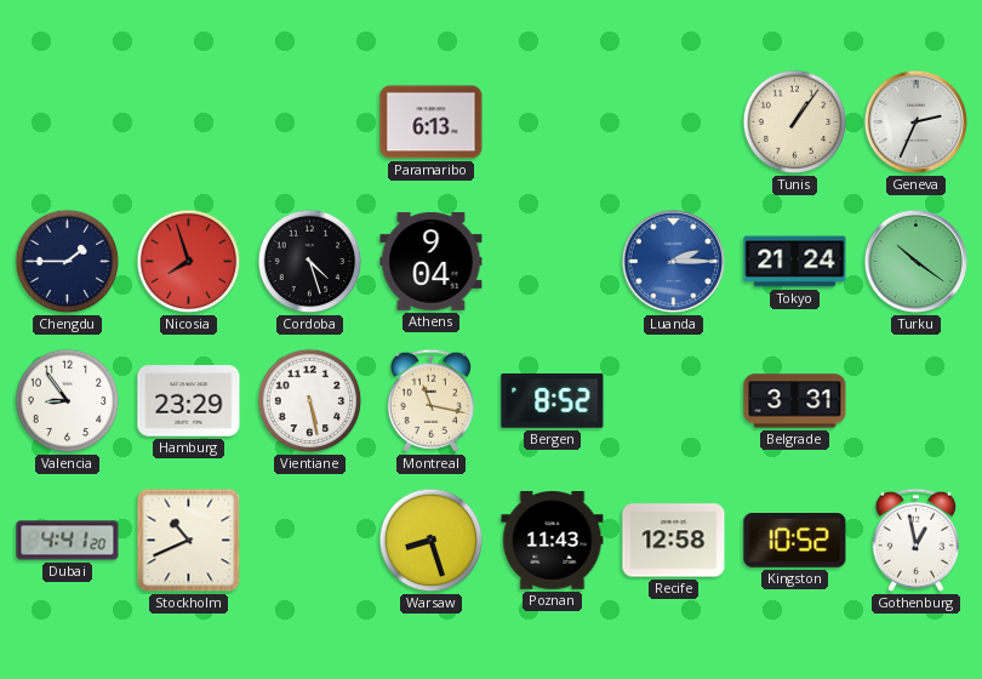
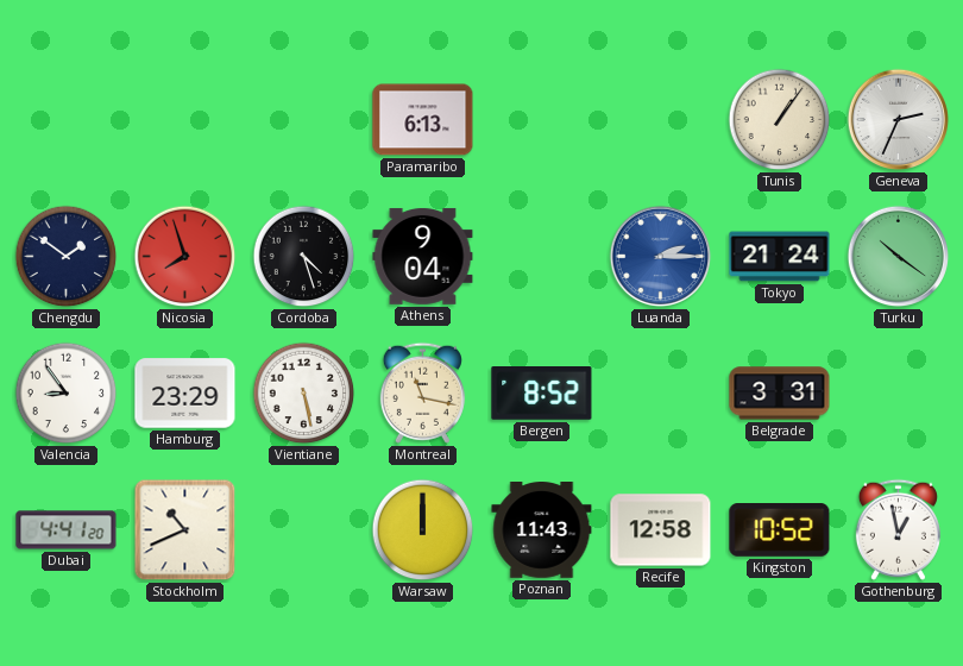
Chengdu: 1:45 -> 1:51
Warsaw: 8:27 -> 12:00
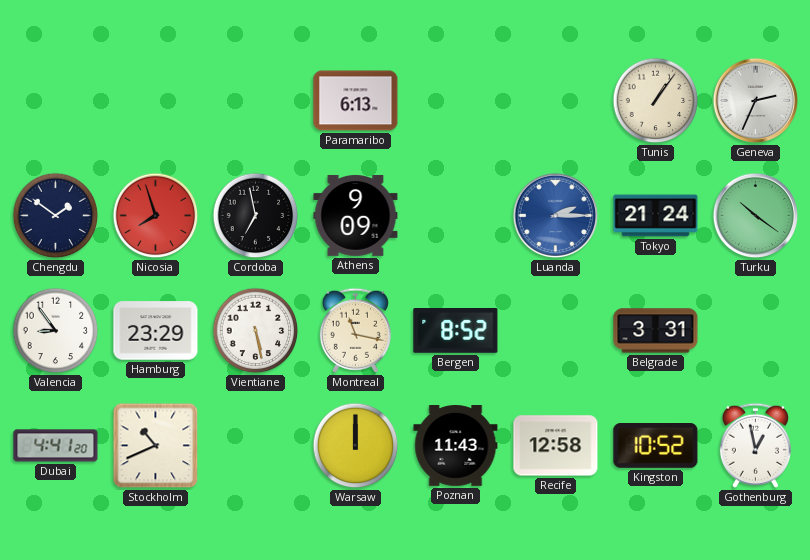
Cordoba: 4:27 -> 6:58
Athens: 9:04 -> 9:09
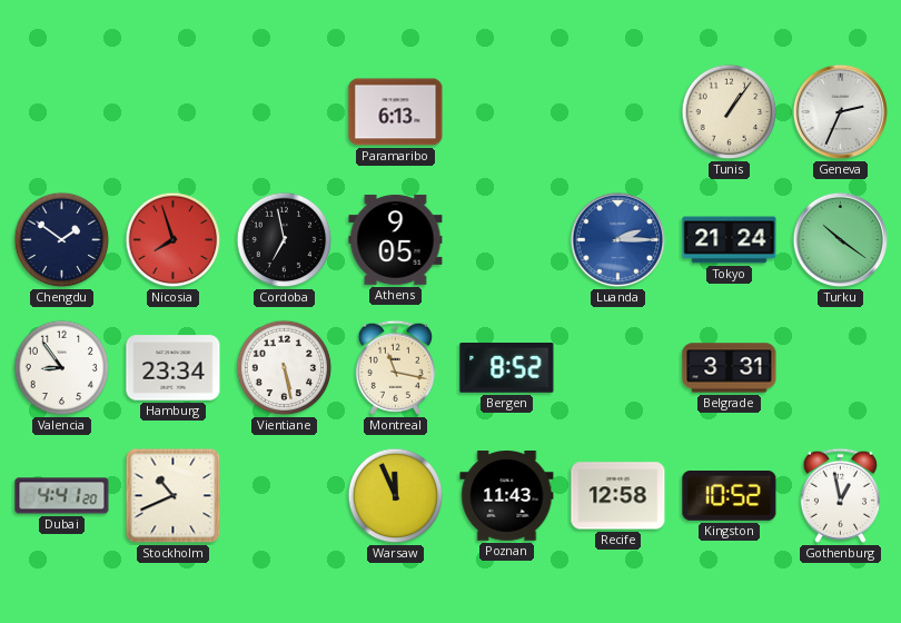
Athens: 9:09 -> 9:05
Hamburg: 23:29 -> 23:34
Warsaw: 12:00 -> 11:56
